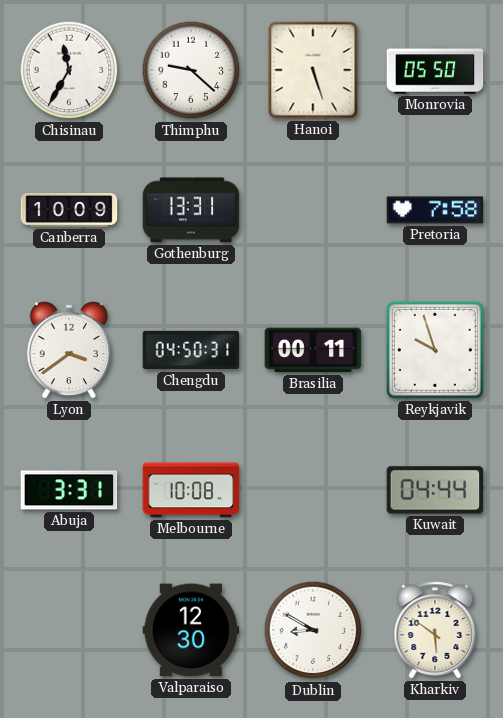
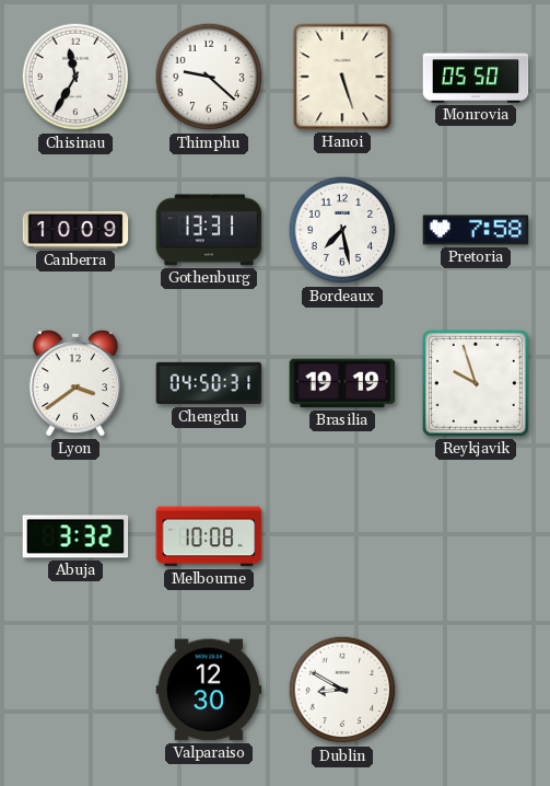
Bordeaux: none -> 7:28
Brasilia: 00:11 -> 19:19
Abuja: 3:31 -> 3:32
Kuwait: 04:44 -> none
Kharkiv: 5:51 -> none
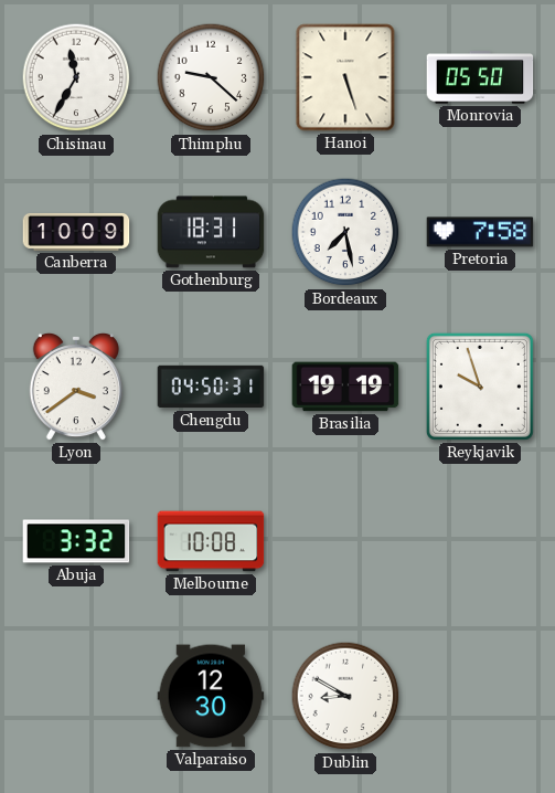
Gothenburg: 13:31 -> 18:31
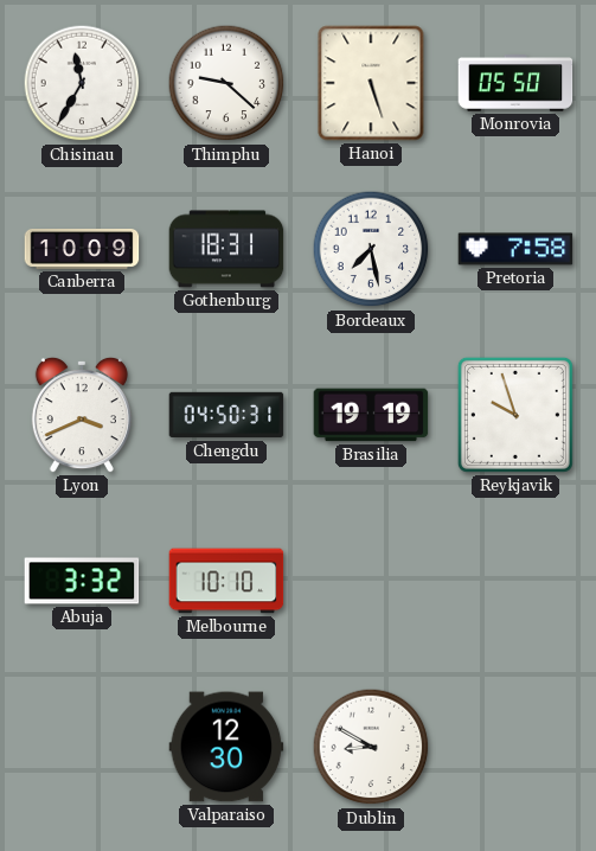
Lyon: 3:39 -> 3:41
Melbourne: 10:08 -> 10:10
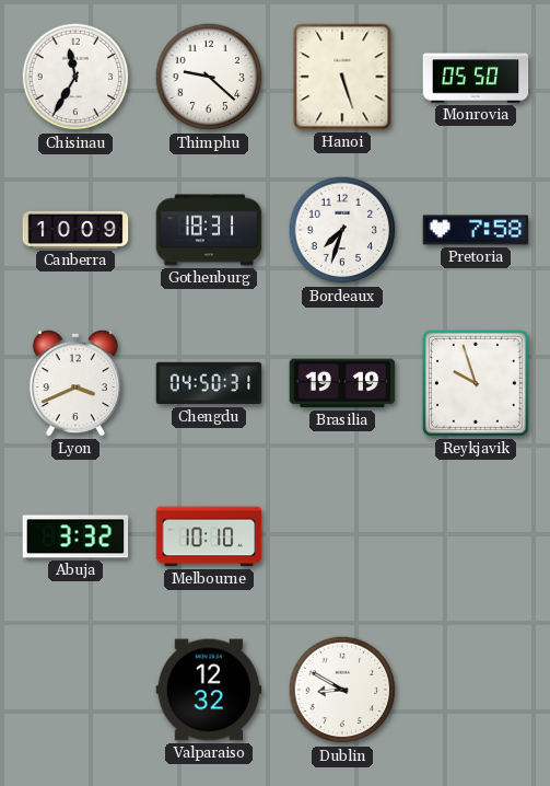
Bordeaux: 7:28 -> 7:33
Valparaiso: 12:30 -> 12:32
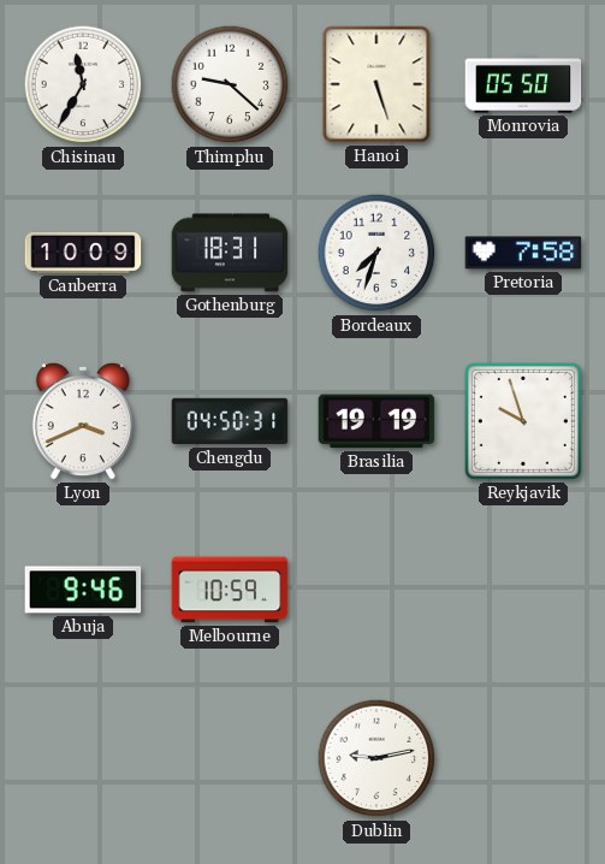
Abuja: 3:32 -> 9:46
Melbourne: 10:10 -> 10:59
Valparaiso: 12:32 -> none
Dublin: 8:50 -> 9:13
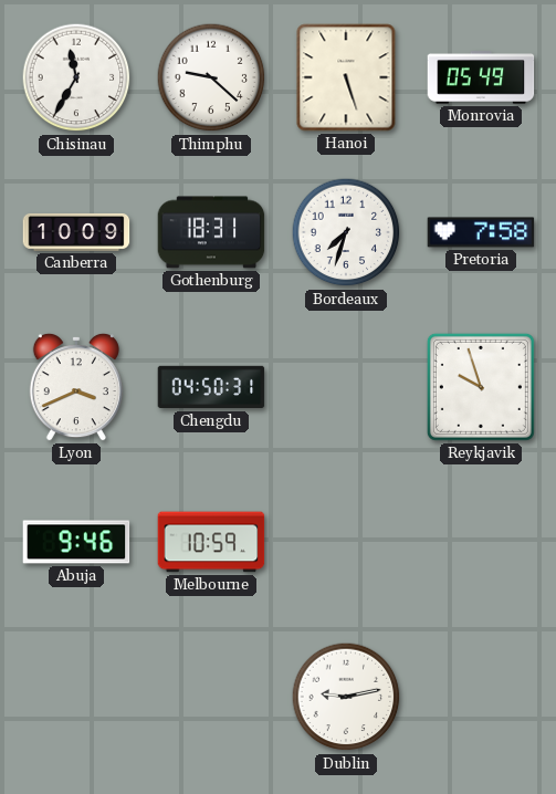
Monrovia: 05:50 -> 05:49
Brasilia: 19:19 -> none
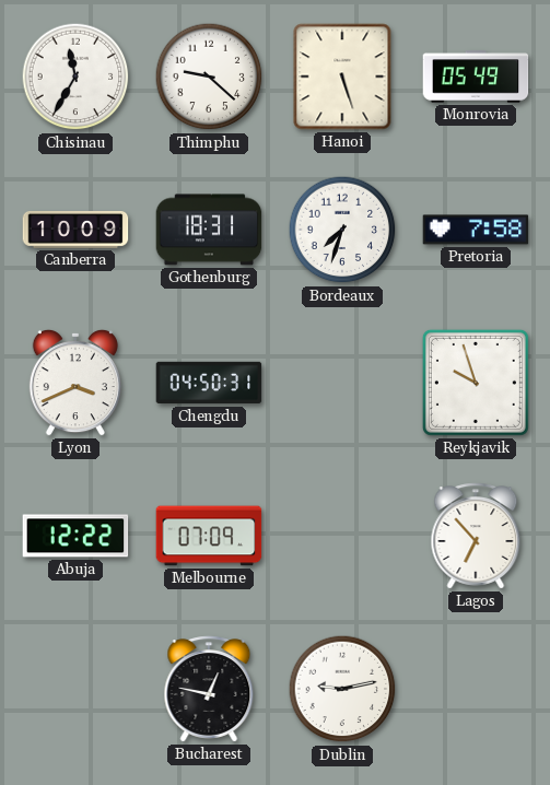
Abuja: 9:46 -> 12:22
Melbourne: 10:59 -> 07:09
Lagos: none -> 6:53
Bucharest: none -> 12:47
